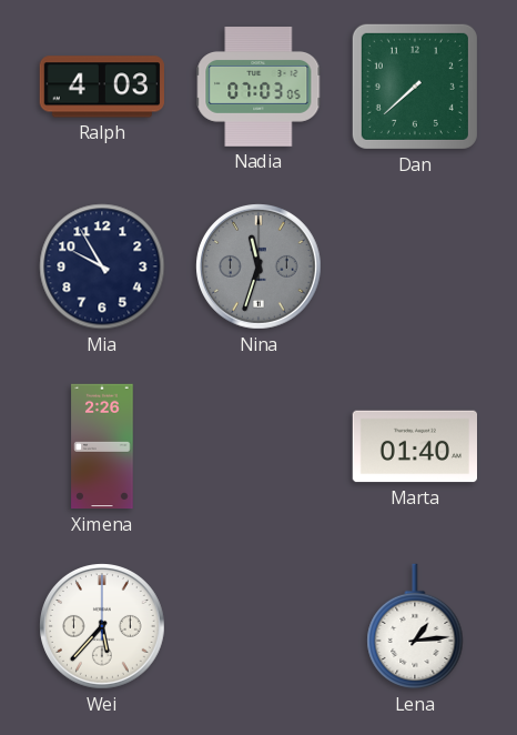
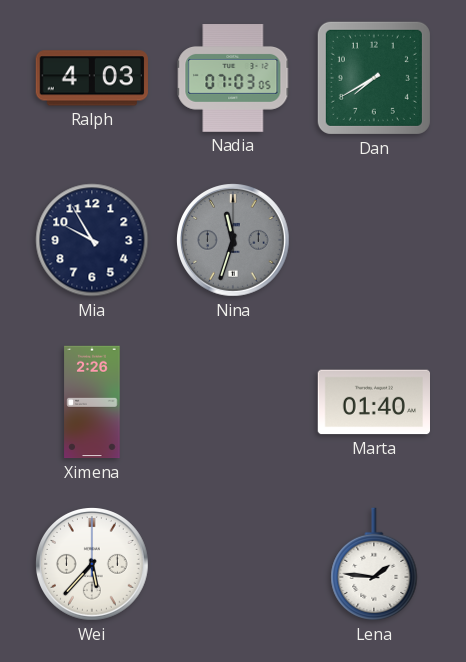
Dan: 7:38 -> 7:40
Lena: 1:14 -> 1:46
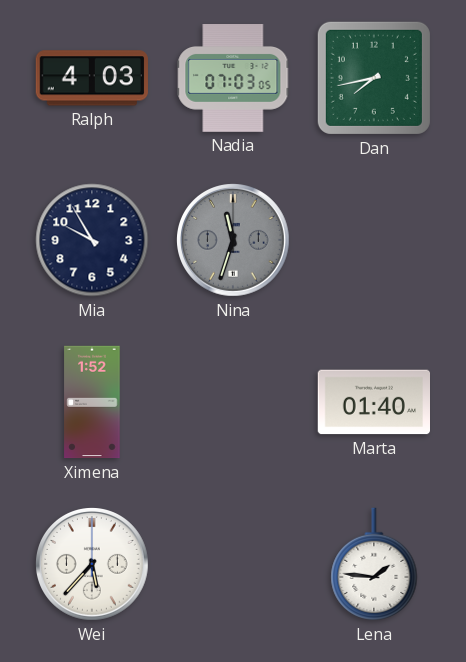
Dan: 7:40 -> 7:43
Ximena: 2:26 -> 1:52
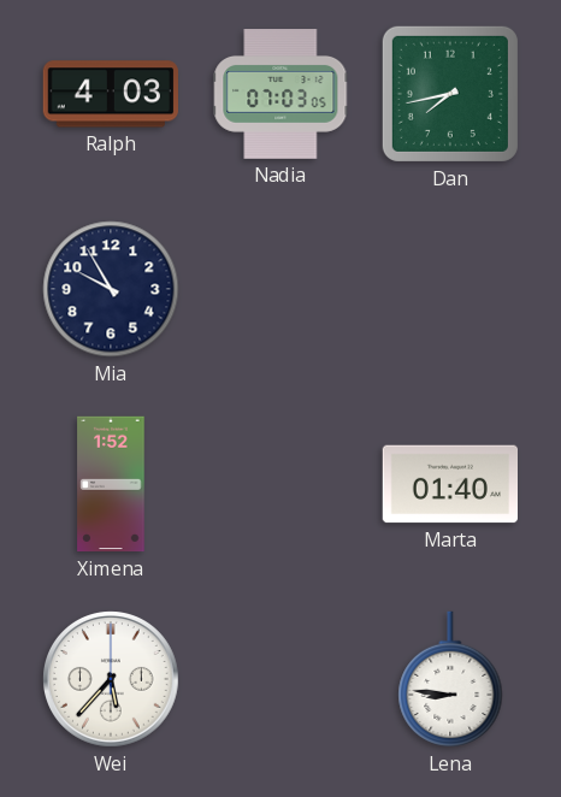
Nina: 11:33 -> none
Lena: 1:46 -> 8:46
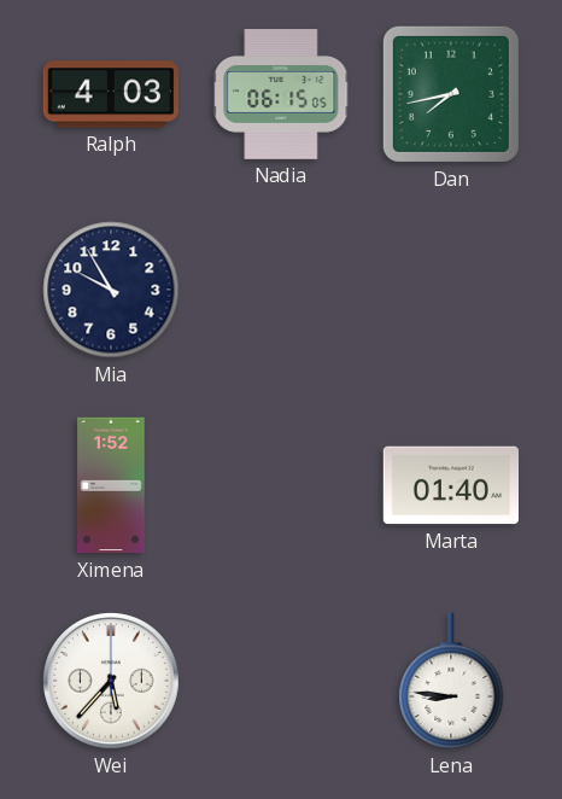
Nadia: 07:03 -> 06:15
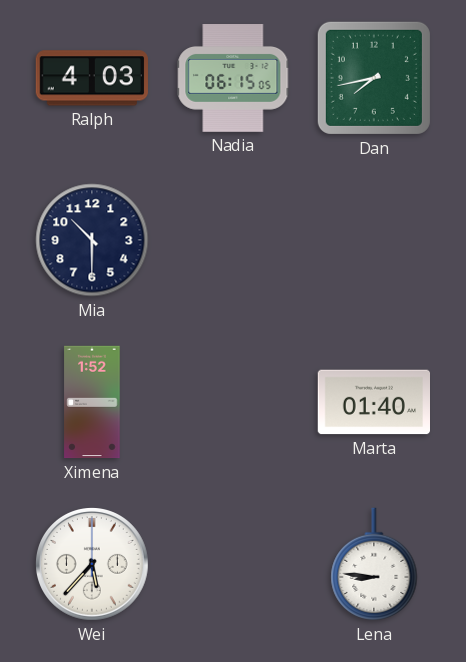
Mia: 9:55 -> 10:30
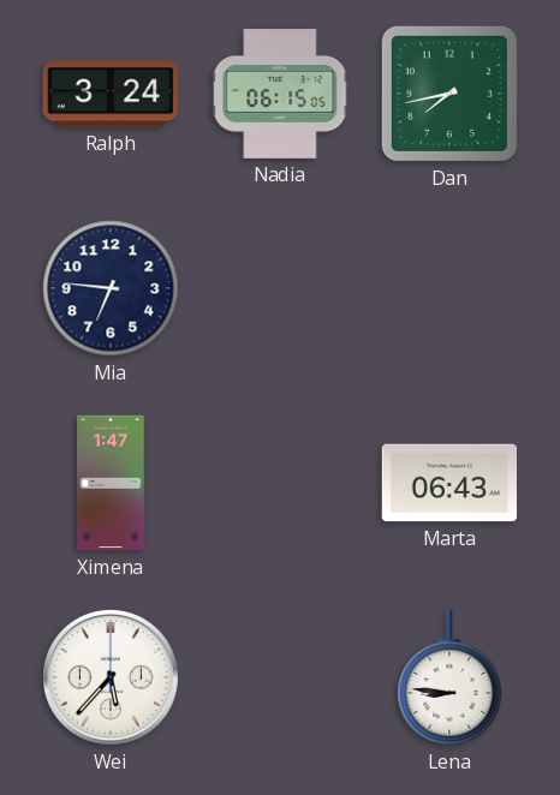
Ralph: 4:03 -> 3:24
Mia: 10:30 -> 6:46
Ximena: 1:52 -> 1:47
Marta: 01:40 -> 06:43
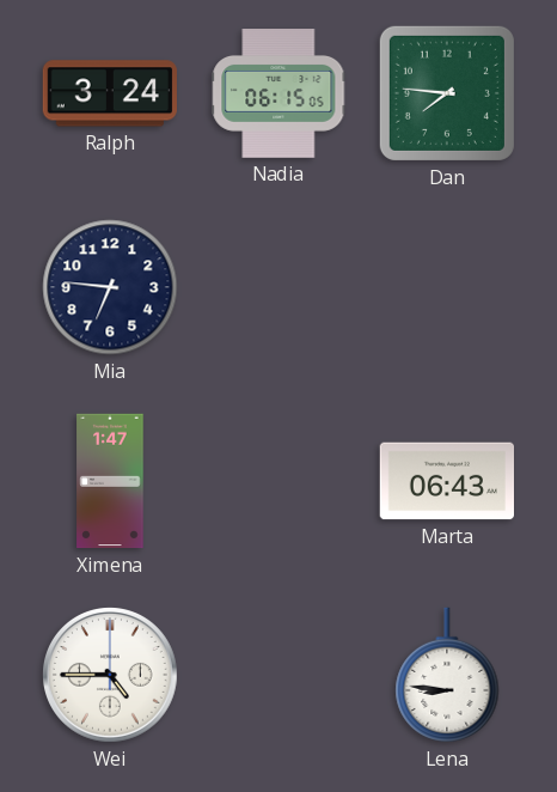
Dan: 7:43 -> 7:46
Wei: 5:37 -> 4:45
